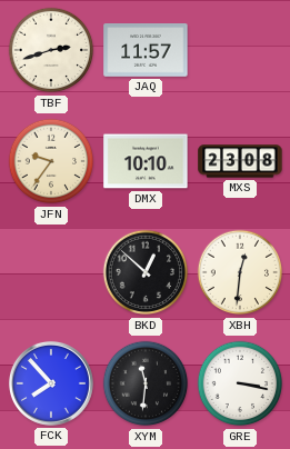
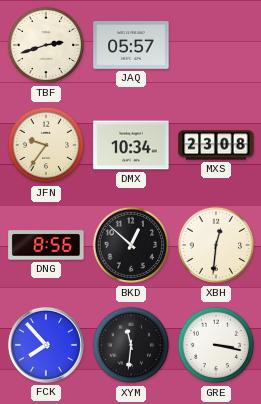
JAQ: 11:57 -> 05:57
DMX: 10:10 -> 10:34
DNG: none -> 8:56
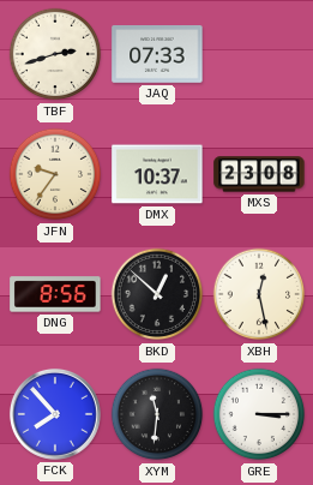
JAQ: 05:57 -> 07:33
DMX: 10:34 -> 10:37
XBH: 12:31 -> 12:28
GRE: 3:17 -> 3:15
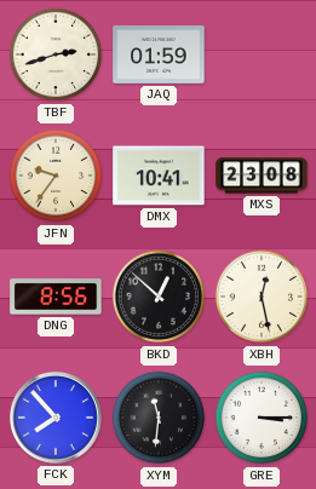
JAQ: 07:33 -> 01:59
DMX: 10:37 -> 10:41
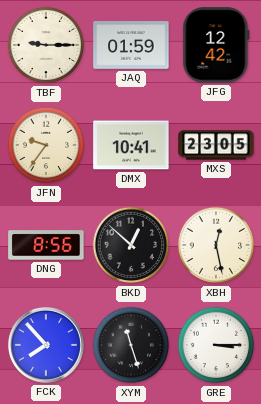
TBF: 2:42 -> 9:15
JFG: none -> 12:42
MXS: 23:08 -> 23:05
XYM: 11:31 -> 11:27
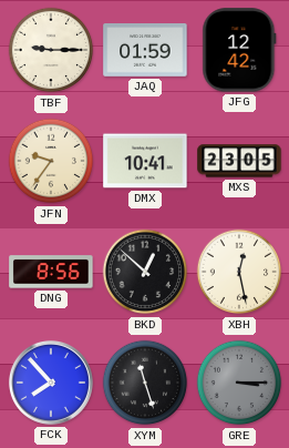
GRE dial: white -> grey
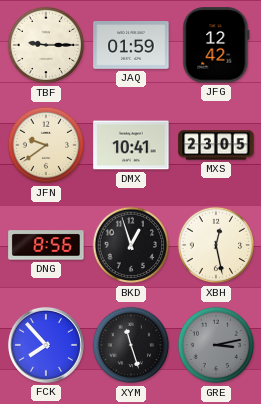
JFN: 9:36 -> 9:39
BKD: 12:52 -> 12:57
GRE: 3:15 -> 3:13
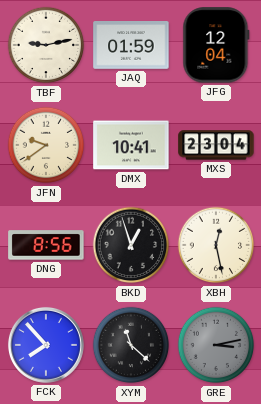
TBF: 9:15 -> 9:13
JFG: 12:42 -> 12:04
MXS: 23:05 -> 23:04
XYM: 11:27 -> 11:22
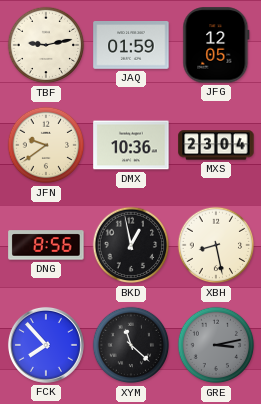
JFG: 12:04 -> 12:05
DMX: 10:41 -> 10:36
BKD: 12:57 -> 12:58
XBH: 12:28 -> 8:28
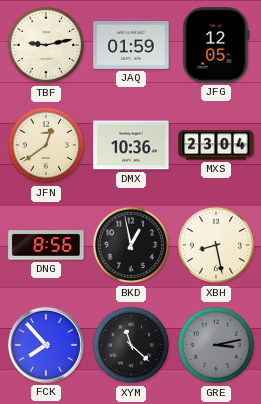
JFN: 9:39 -> 12:39
